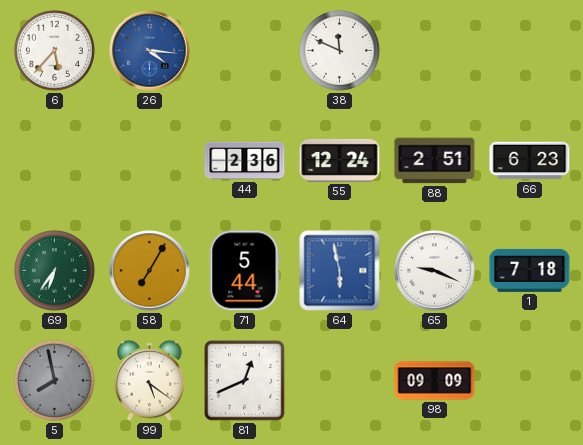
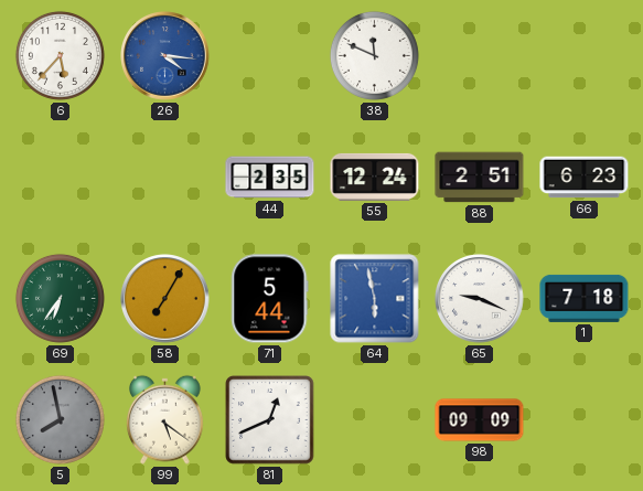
44: 2:36 -> 2:35
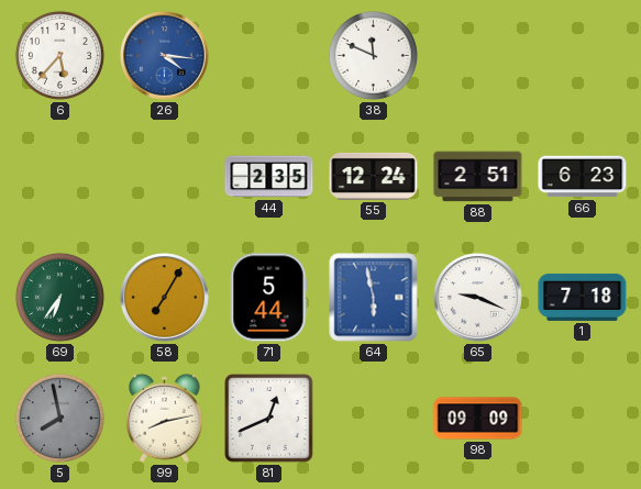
99: 5:21 -> 8:13
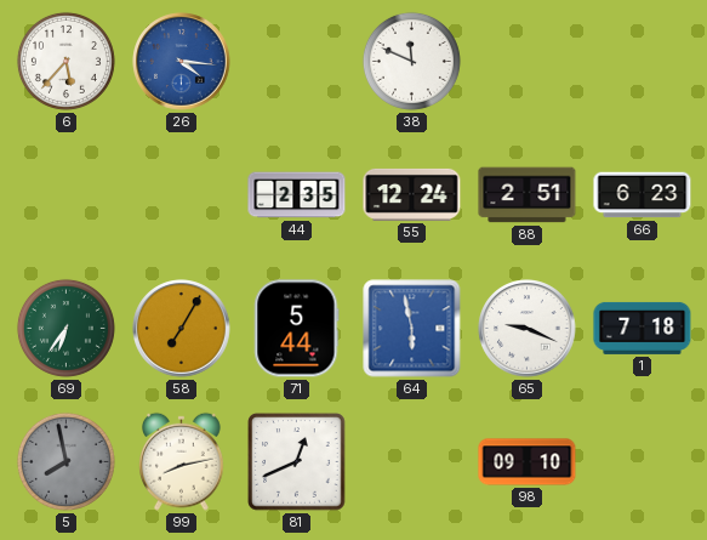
98: 09:09 -> 09:10
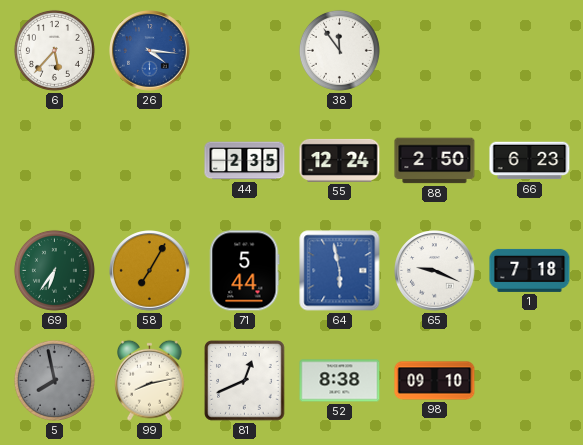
38: 11:49 -> 11:54
88: 2:51 -> 2:50
52: none -> 8:38
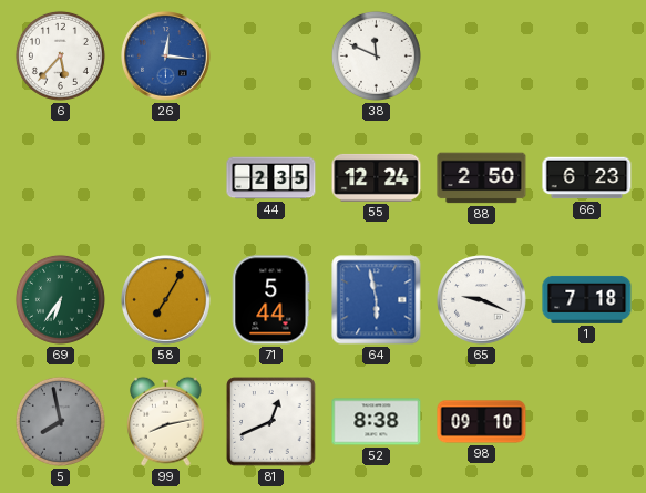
26: 4:16 -> 12:16
38: 11:54 -> 11:49
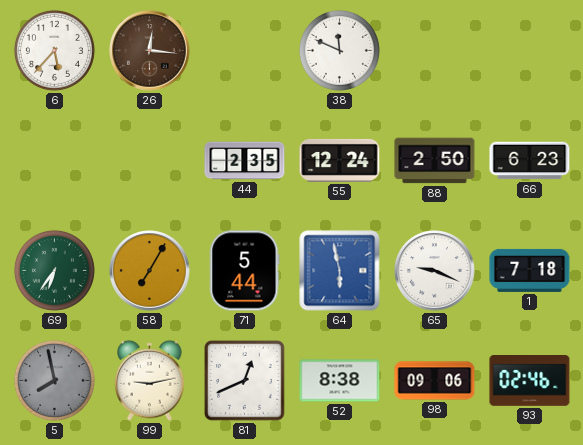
26 dial: blue -> brown
99: 8:13 -> 9:13
98: 09:10 -> 09:06
93: none -> 02:46
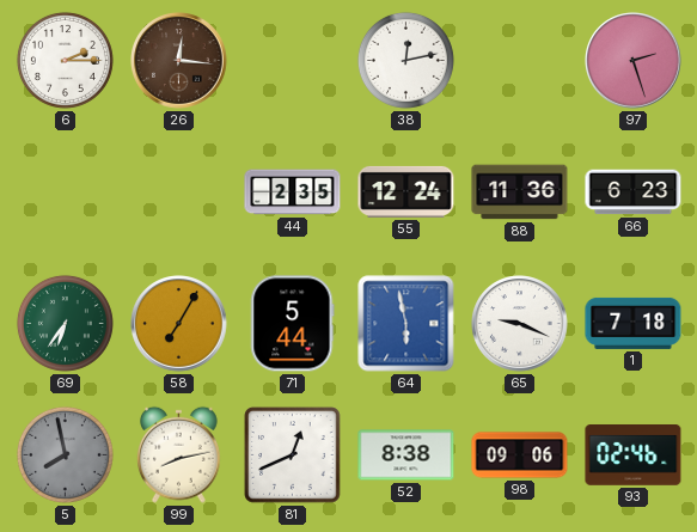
6: 5:37 -> 2:15
38: 11:49 -> 12:13
97: none -> 2:27
88: 2:50 -> 11:36
99: 9:13 -> 8:13
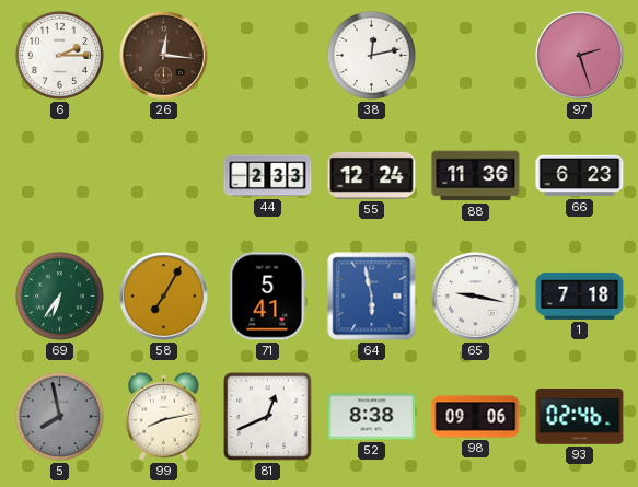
44: 2:35 -> 2:33
71: 5:44 -> 5:41
65: 9:19 -> 9:17
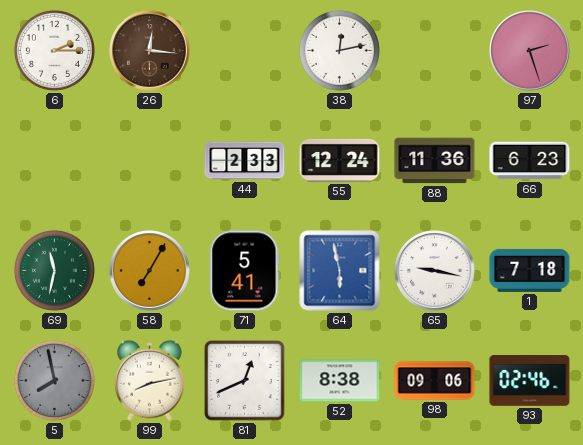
69: 6:36 -> 11:32
